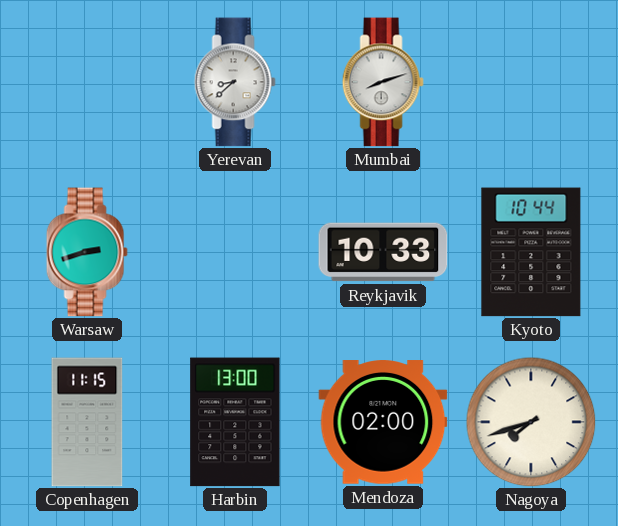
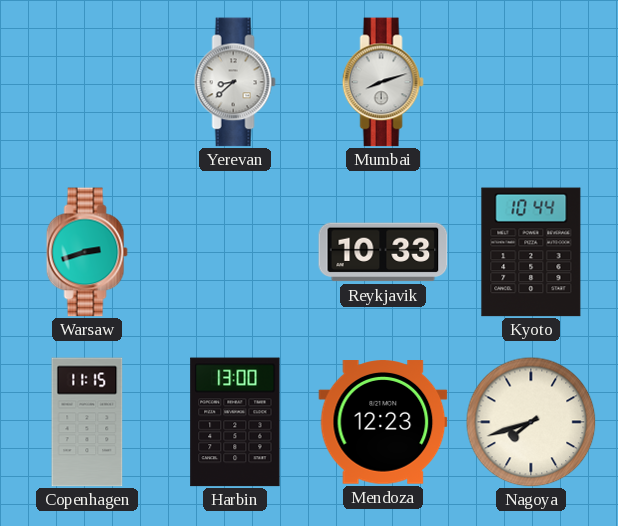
Mendoza: 02:00 -> 12:23
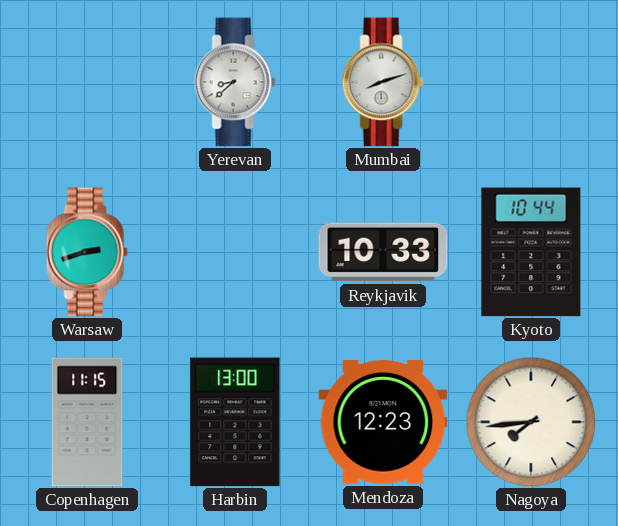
Nagoya: 7:42 -> 7:44
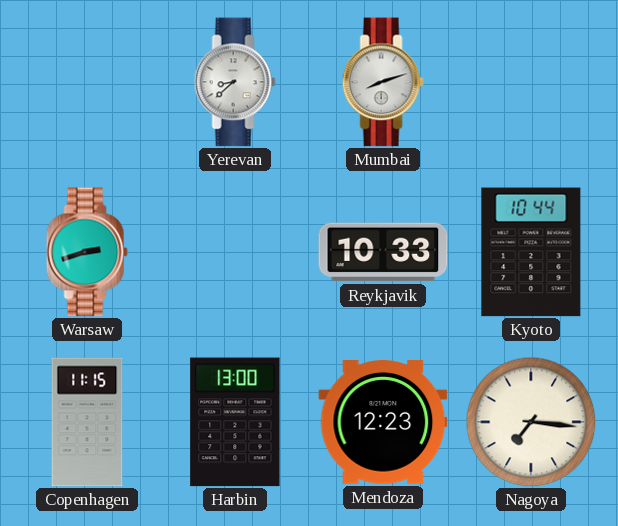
Nagoya: 7:44 -> 7:16
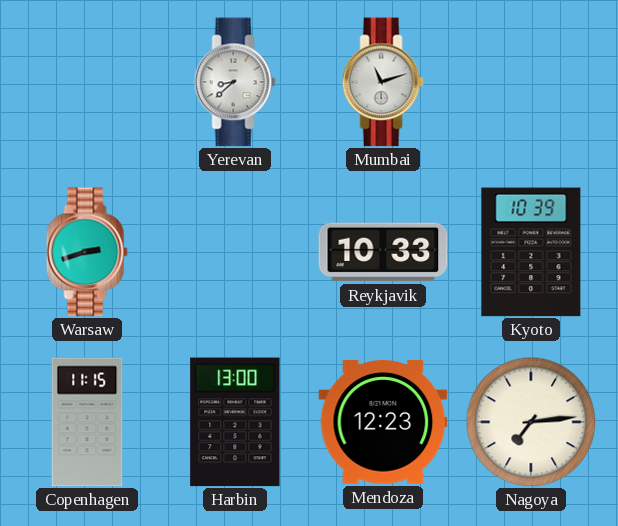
Mumbai: 8:12 -> 11:12
Kyoto: 10:44 -> 10:39
Nagoya: 7:16 -> 7:14
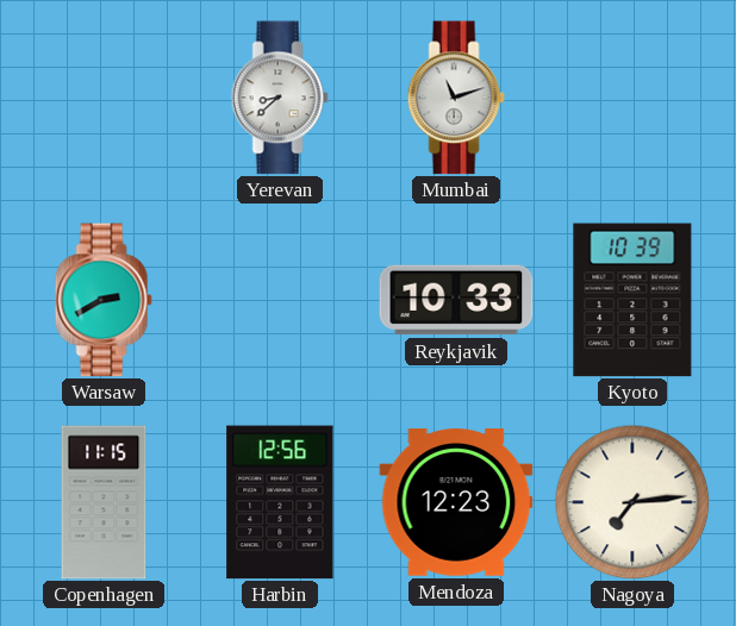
Warsaw: 2:42 -> 2:40
Harbin: 13:00 -> 12:56
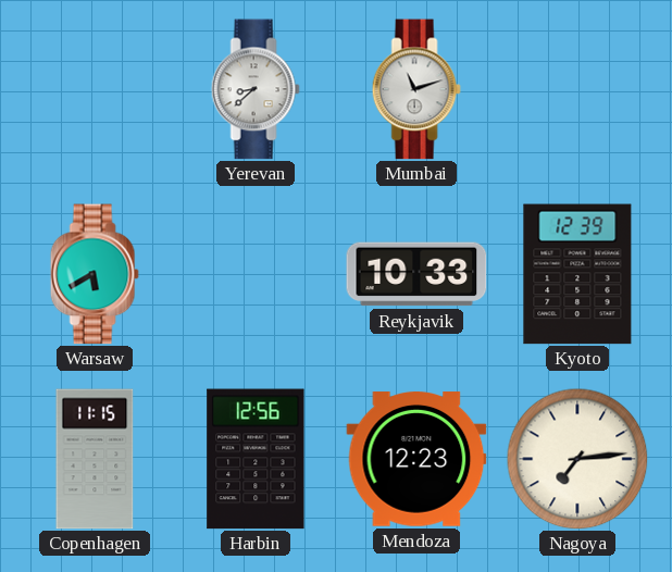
Warsaw: 2:40 -> 5:40
Kyoto: 10:39 -> 12:39
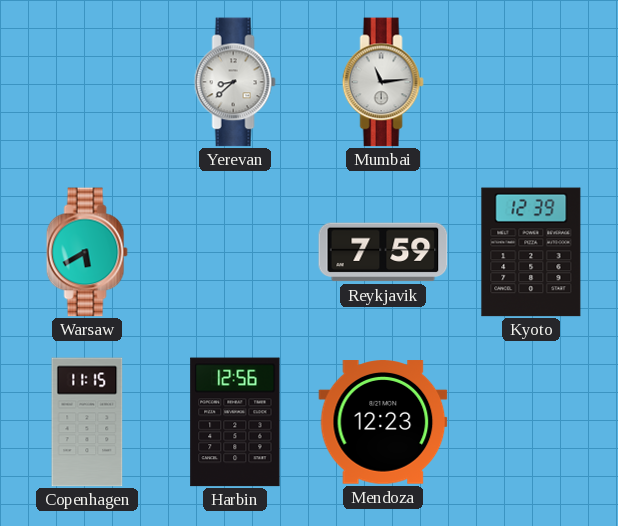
Mumbai: 11:12 -> 11:14
Reykjavik: 10:33 -> 7:59
Nagoya: 7:14 -> none
